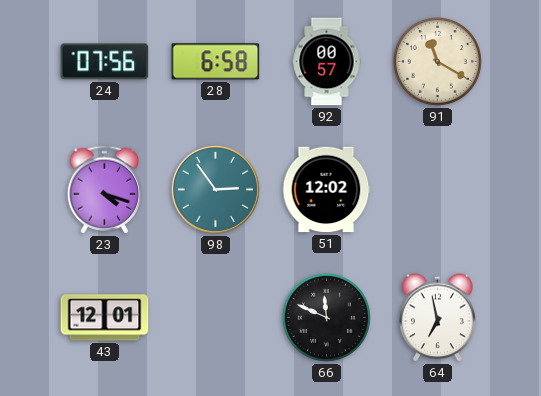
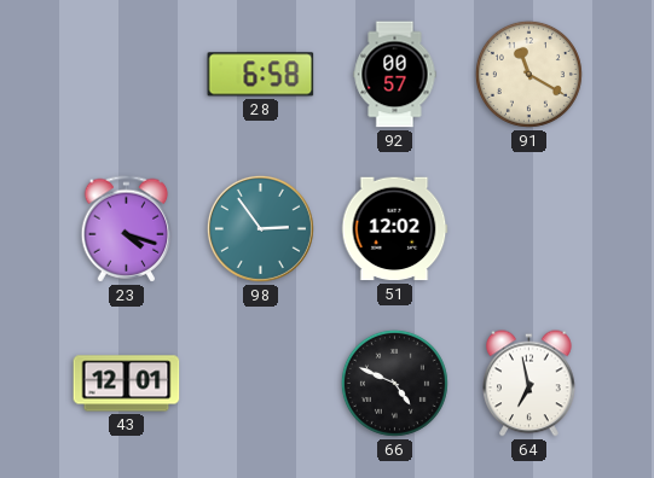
24: 07:56 -> none
66: 11:49 -> 4:49
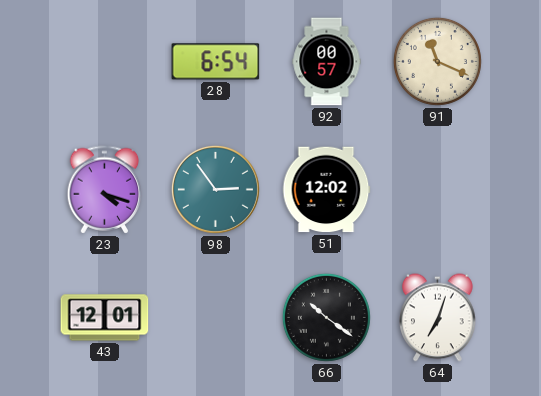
28: 6:58 -> 6:54
91: 11:20 -> 11:19
66: 4:49 -> 10:21
64: 6:58 -> 7:03
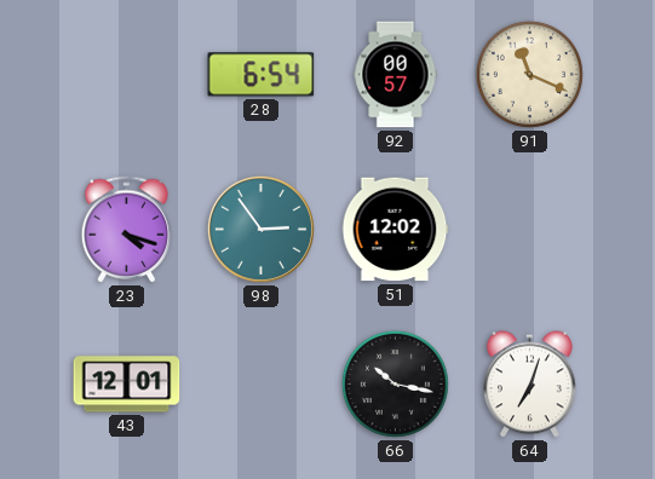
66: 10:21 -> 10:17
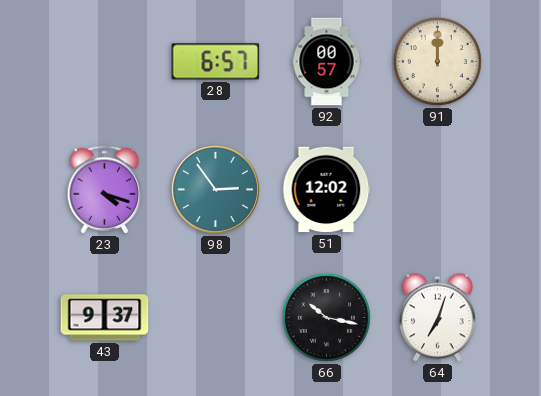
28: 6:54 -> 6:57
91: 11:19 -> 12:00
43: 12:01 -> 9:37
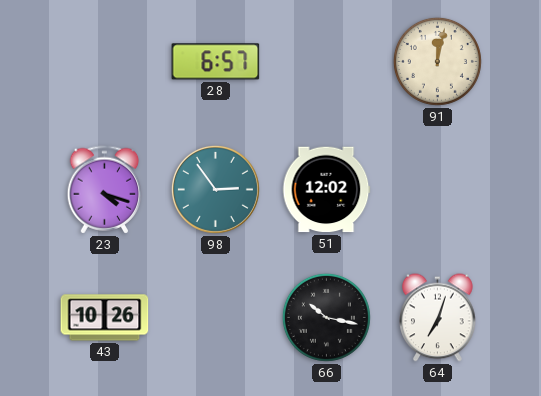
92: 00:57 -> none
91: 12:00 -> 12:02
43: 9:37 -> 10:26
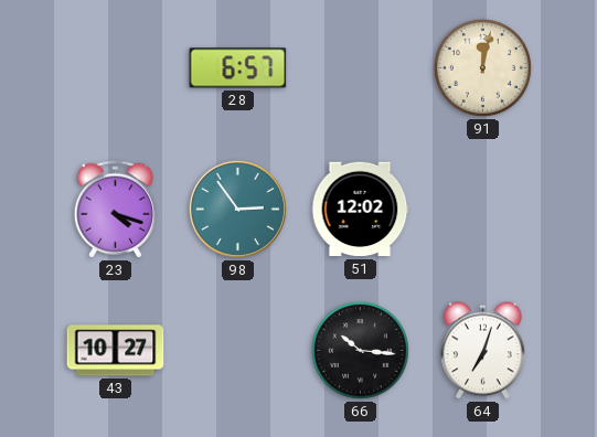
43: 10:26 -> 10:27
66: 10:17 -> 10:16
